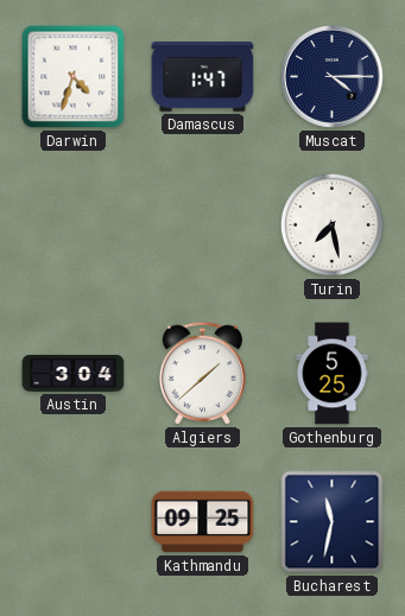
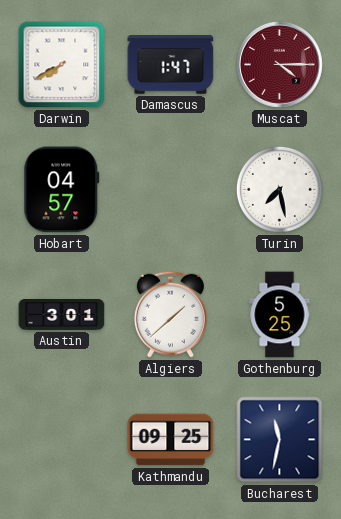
Darwin: 4:33 -> 7:40
Muscat dial: navy -> burgundy
Hobart: none -> 04:57
Austin: 3:04 -> 3:01
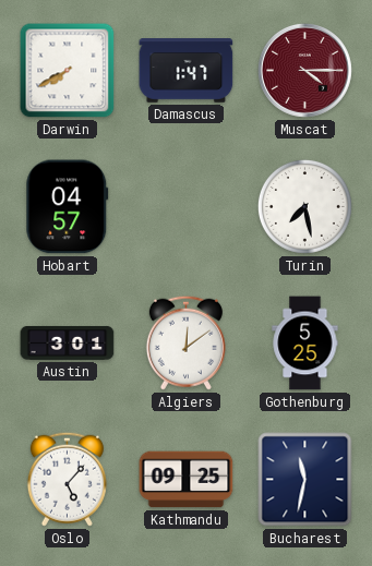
Algiers: 1:38 -> 12:09
Oslo: none -> 5:07
